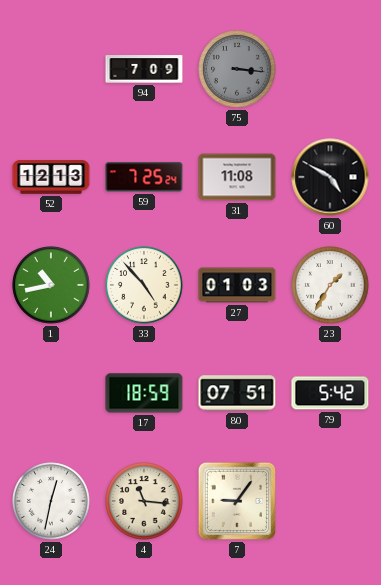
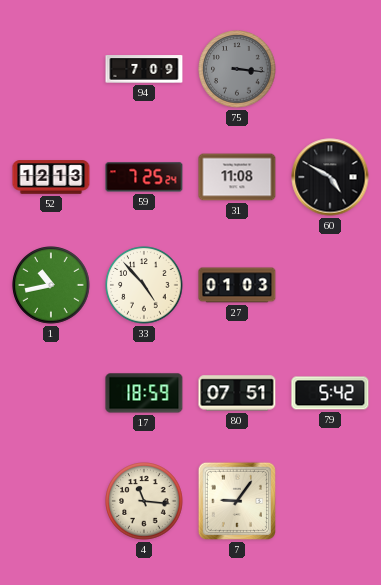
23: 1:35 -> none
24: 12:32 -> none
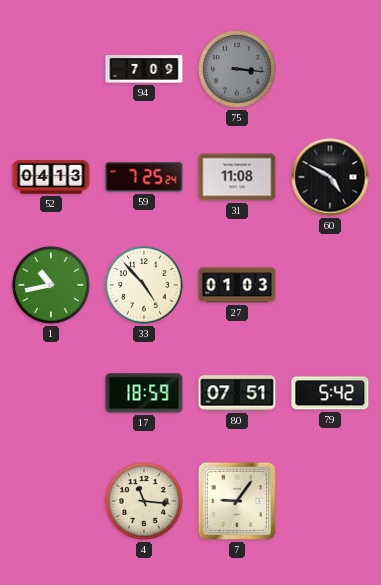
52: 12:13 -> 04:13
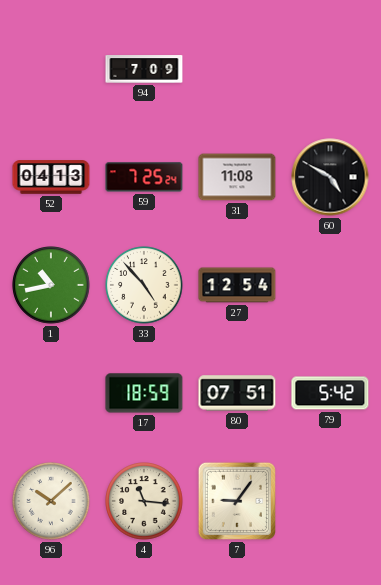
75: 3:16 -> none
27: 01:03 -> 12:54
96: none -> 10:08
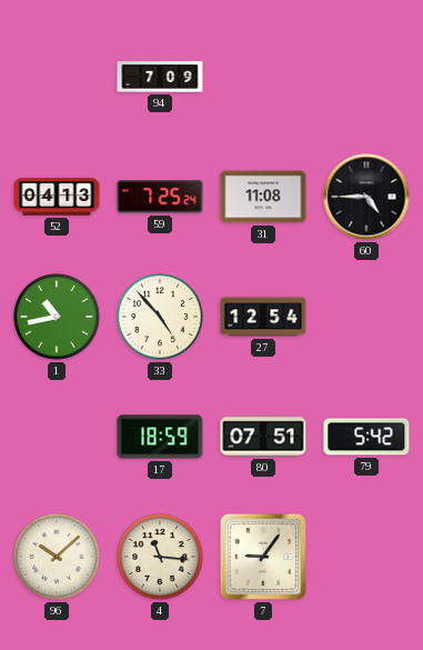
60: 4:50 -> 4:45
